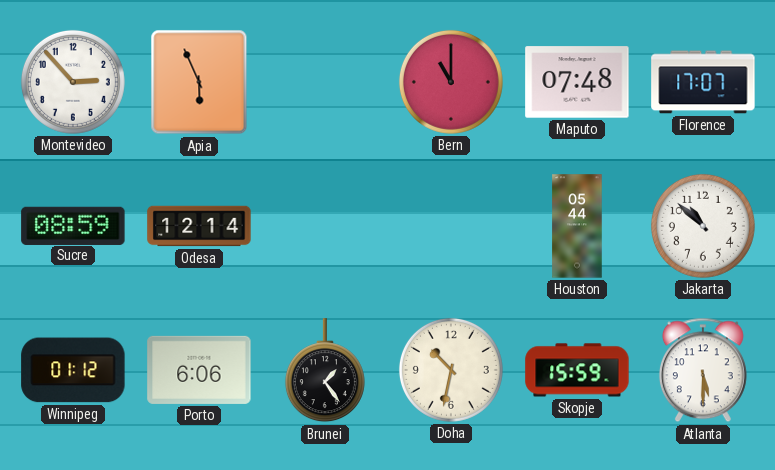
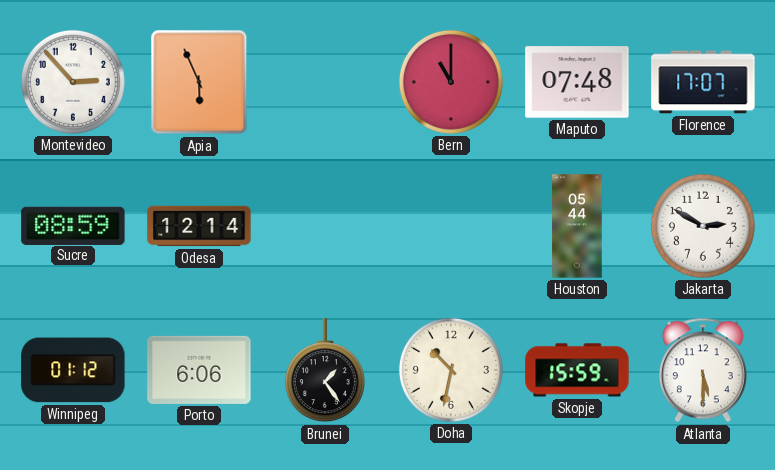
Jakarta: 10:52 -> 2:50
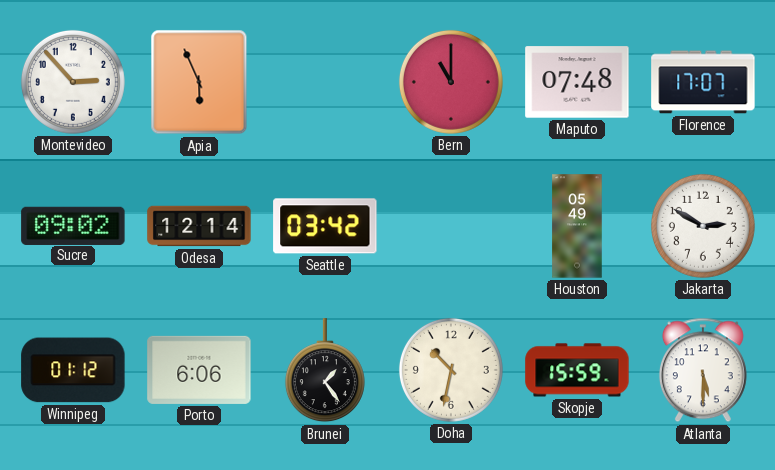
Sucre: 08:59 -> 09:02
Seattle: none -> 03:42
Houston: 05:44 -> 05:49
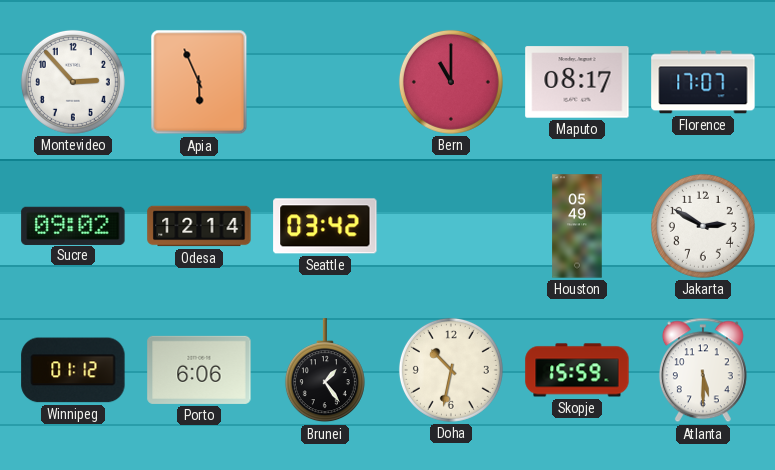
Maputo: 07:48 -> 08:17
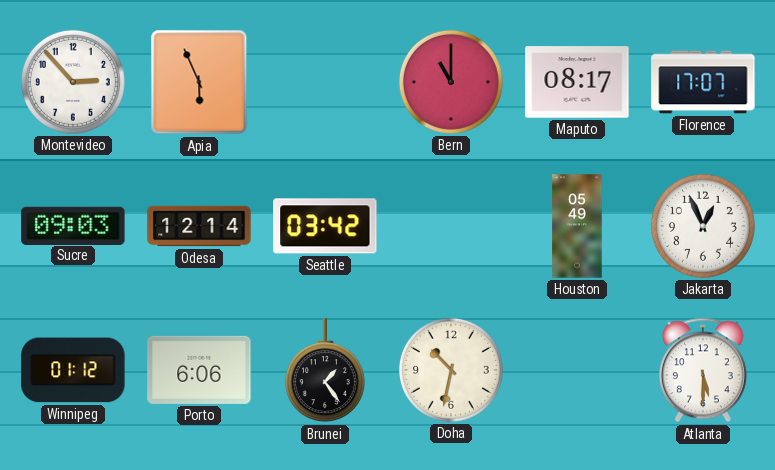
Sucre: 09:02 -> 09:03
Jakarta: 2:50 -> 12:56
Skopje: 15:59 -> none
